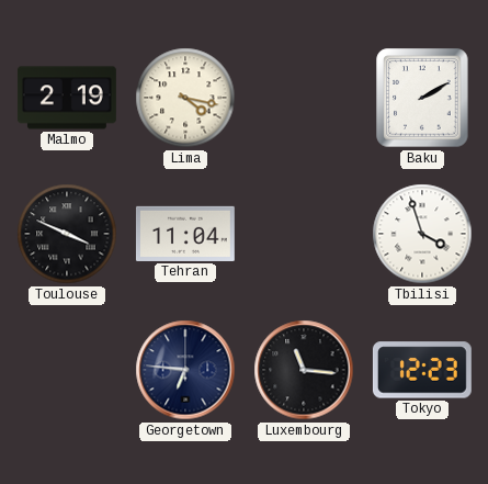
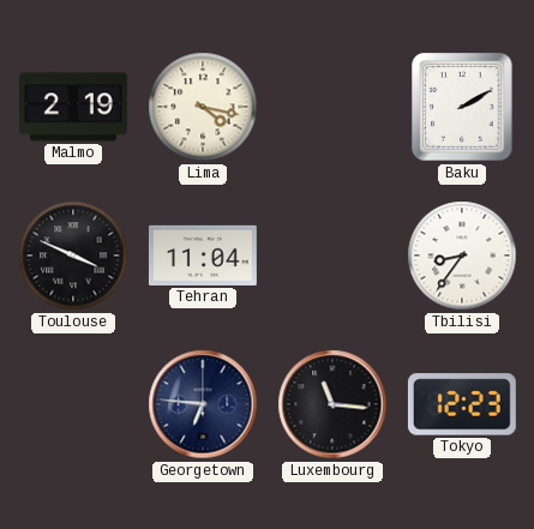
Tbilisi: 3:57 -> 8:36
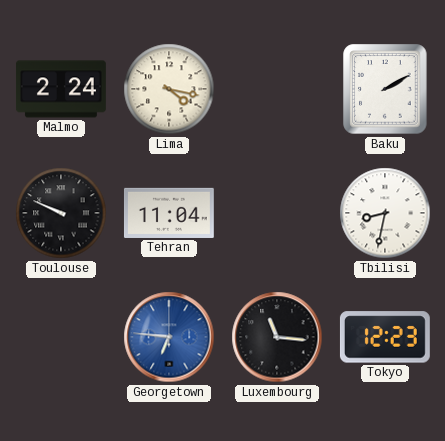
Malmo: 2:19 -> 2:24
Toulouse: 3:49 -> 9:49
Tbilisi: 8:36 -> 8:32
Georgetown dial: navy -> blue
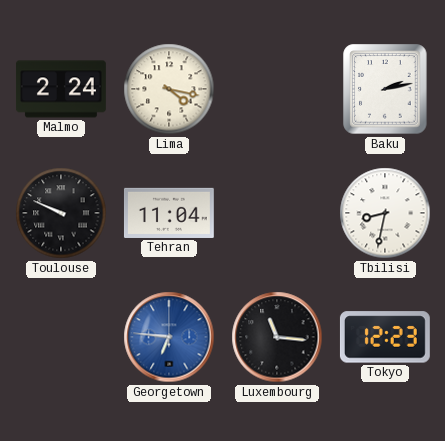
Baku: 2:10 -> 2:13
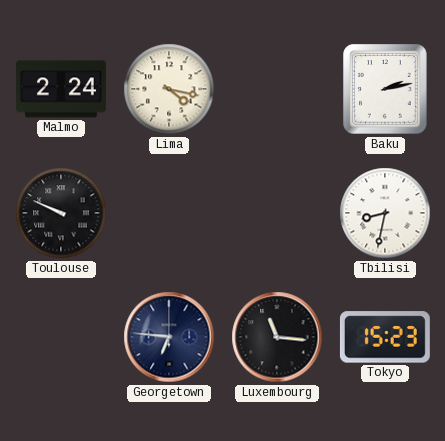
Tehran: 11:04 -> none
Georgetown dial: blue -> navy
Tokyo: 12:23 -> 15:23
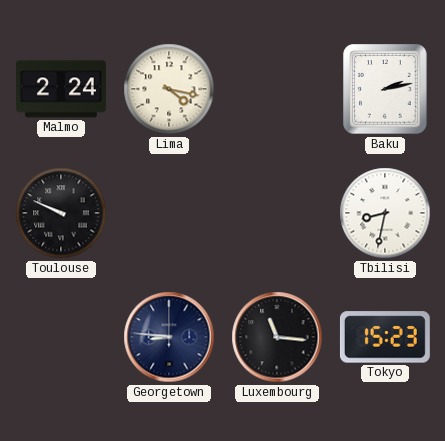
Georgetown: 6:46 -> 8:46
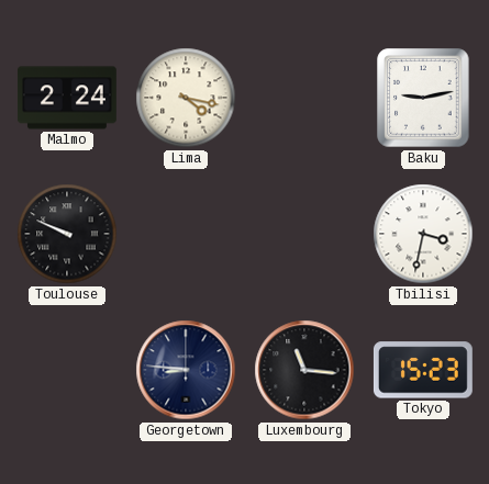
Baku: 2:13 -> 9:13
Tbilisi: 8:32 -> 3:32
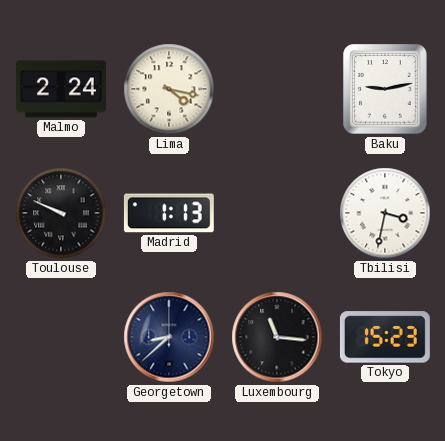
Madrid: none -> 1:13
Georgetown: 8:46 -> 8:38
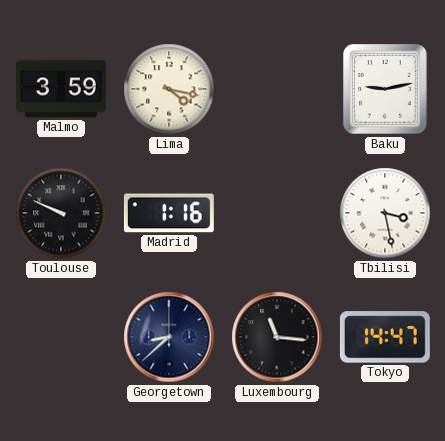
Malmo: 2:24 -> 3:59
Madrid: 1:13 -> 1:16
Tbilisi: 3:32 -> 3:28
Tokyo: 15:23 -> 14:47
